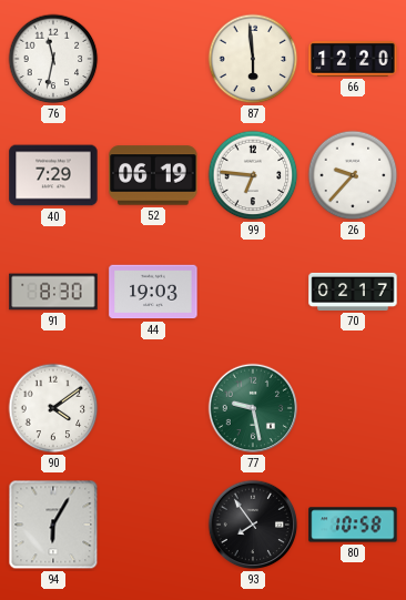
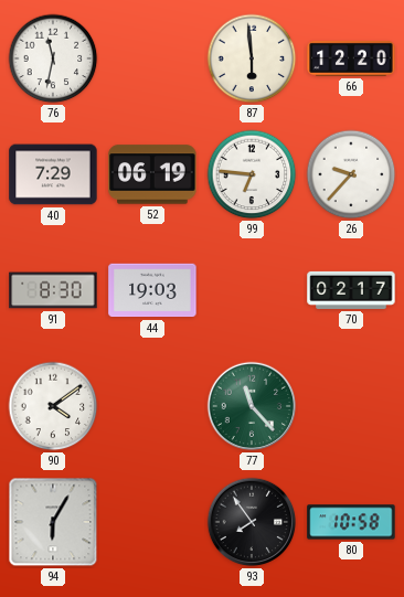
77: 9:28 -> 11:23
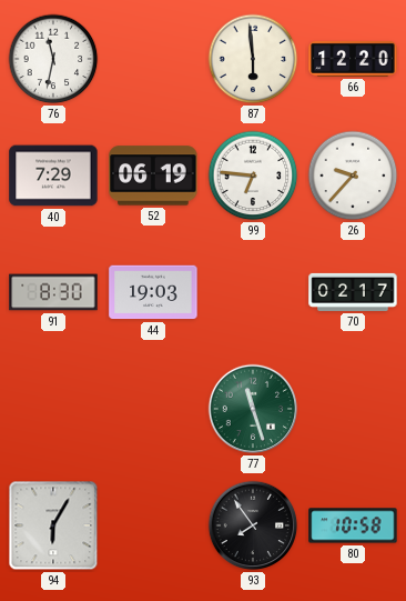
90: 4:09 -> none
77: 11:23 -> 11:27
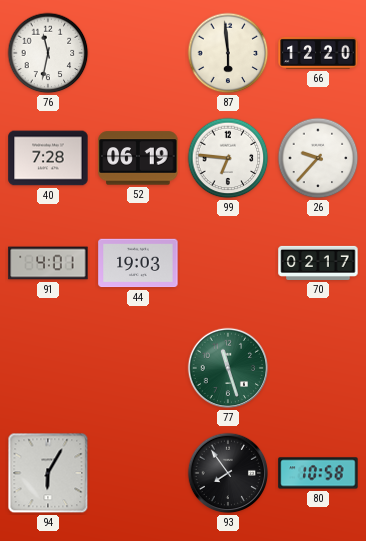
40: 7:29 -> 7:28
91: 8:30 -> 4:01
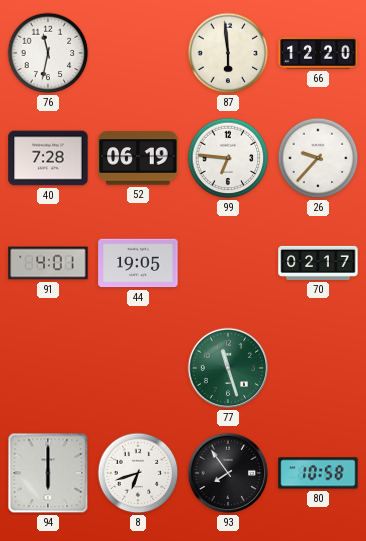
44: 19:03 -> 19:05
94: 6:05 -> 6:00
8: none -> 6:42
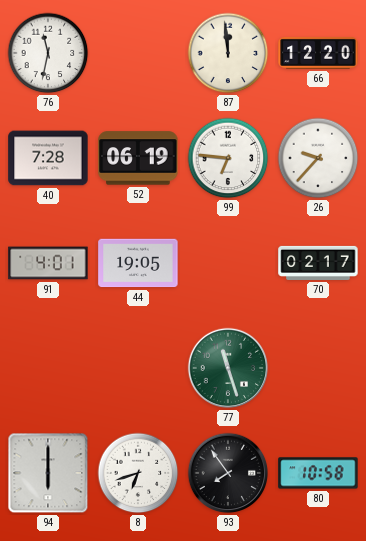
87: 5:59 -> 11:59
